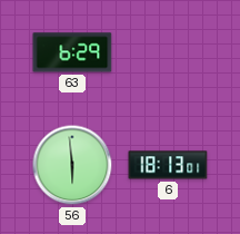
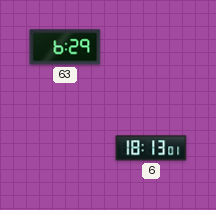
56: 5:59 -> none
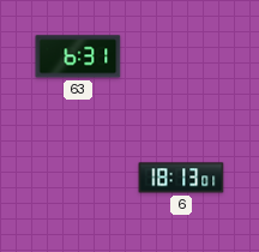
63: 6:29 -> 6:31
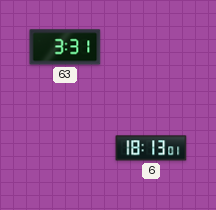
63: 6:31 -> 3:31
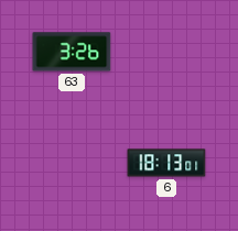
63: 3:31 -> 3:26
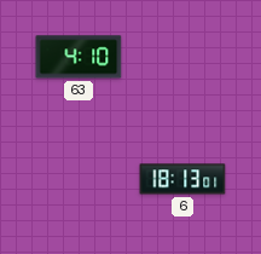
63: 3:26 -> 4:10
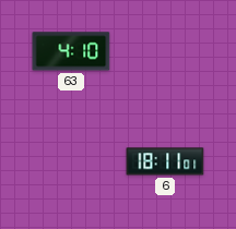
6: 18:13 -> 18:11
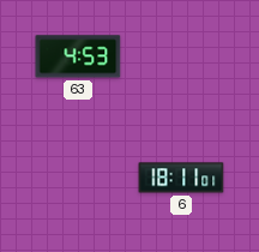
63: 4:10 -> 4:53
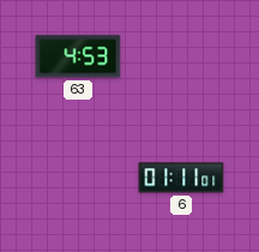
6: 18:11 -> 01:11
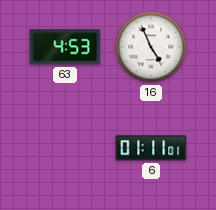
16: none -> 4:56
